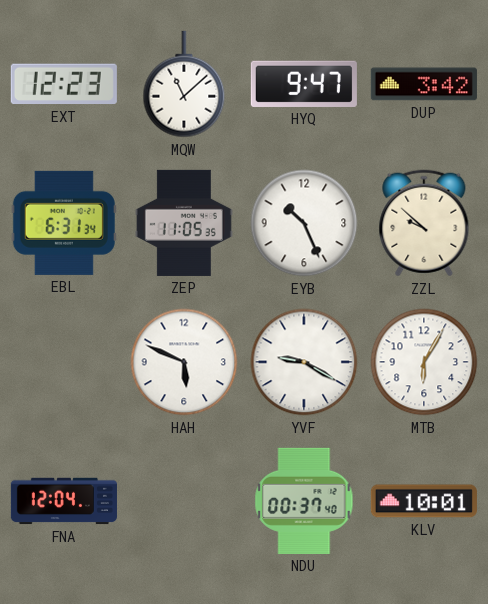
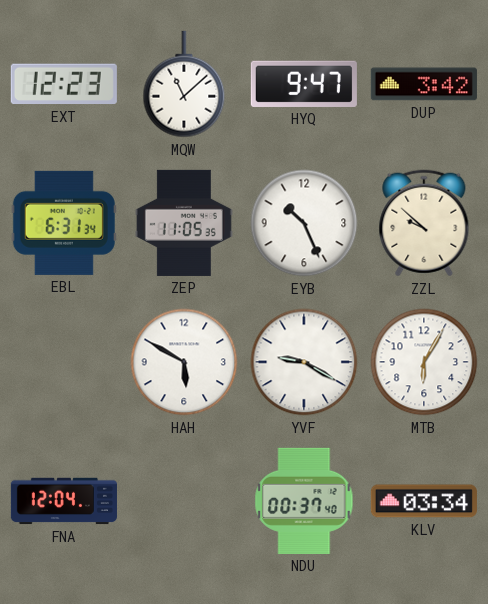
HAH: 5:49 -> 5:50
KLV: 10:01 -> 03:34
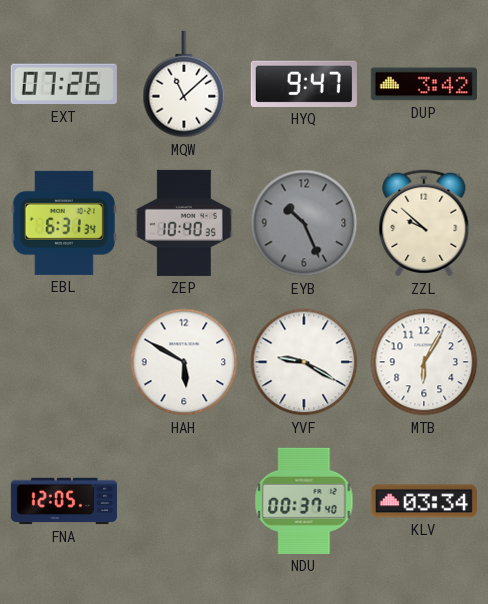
EXT: 12:23 -> 07:26
ZEP: 11:05 -> 10:40
EYB dial: white -> grey
FNA: 12:04 -> 12:05
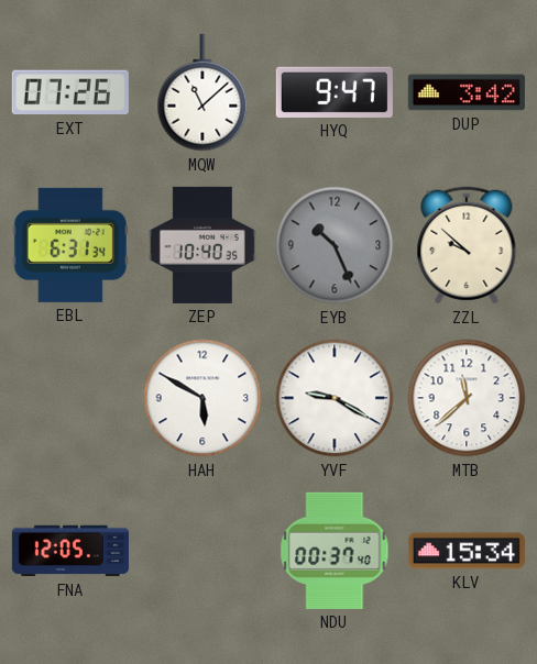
MTB: 6:05 -> 11:38
KLV: 03:34 -> 15:34
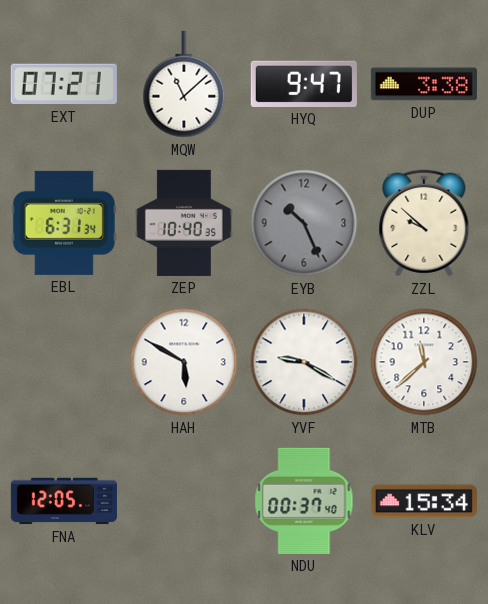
EXT: 07:26 -> 07:21
DUP: 3:42 -> 3:38
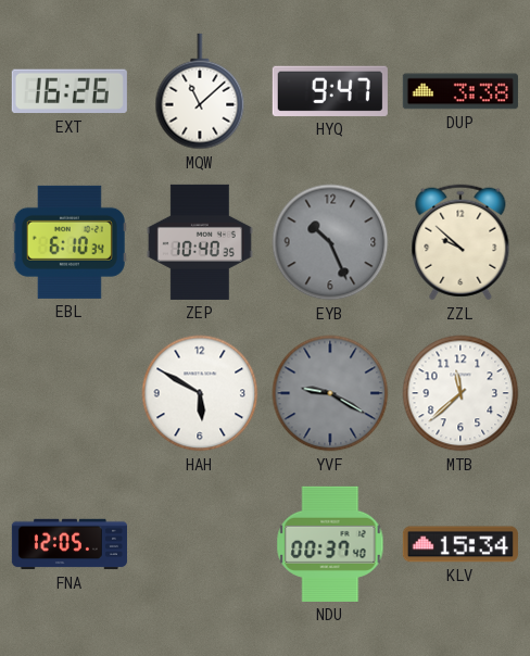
EXT: 07:21 -> 16:26
EBL: 6:31 -> 6:10
YVF dial: white -> grey
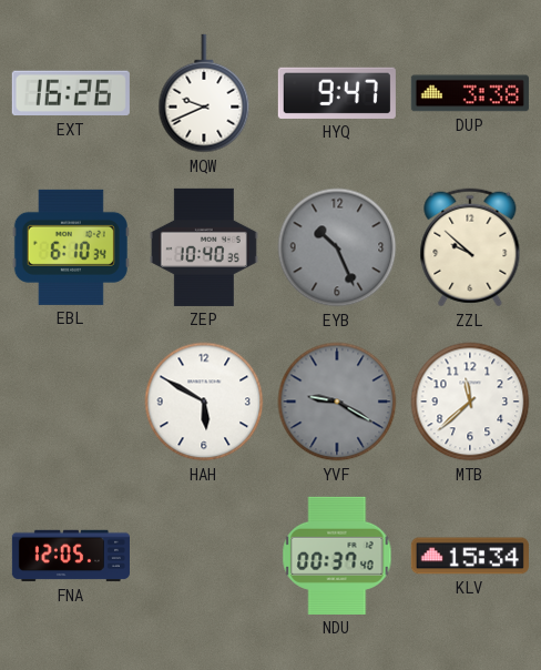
MQW: 11:08 -> 9:41
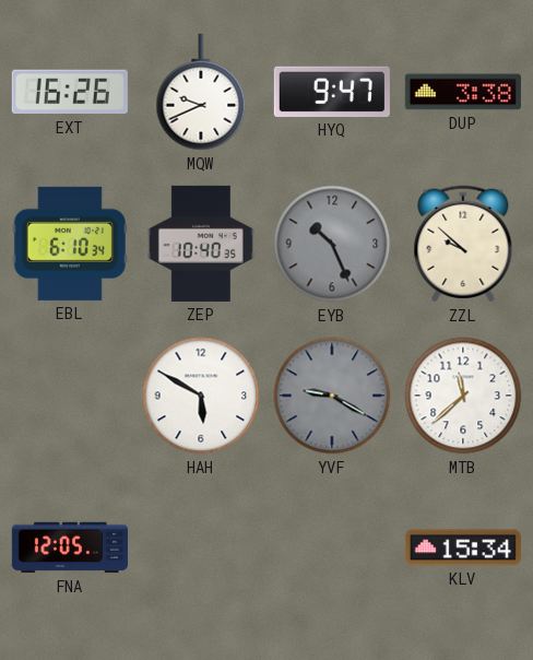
NDU: 00:37 -> none
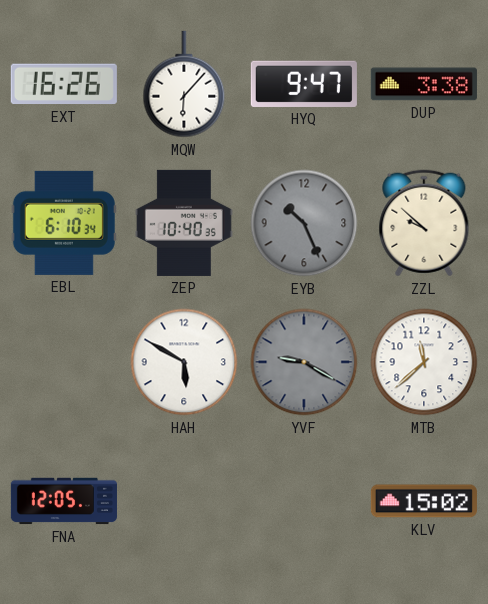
MQW: 9:41 -> 6:07
KLV: 15:34 -> 15:02
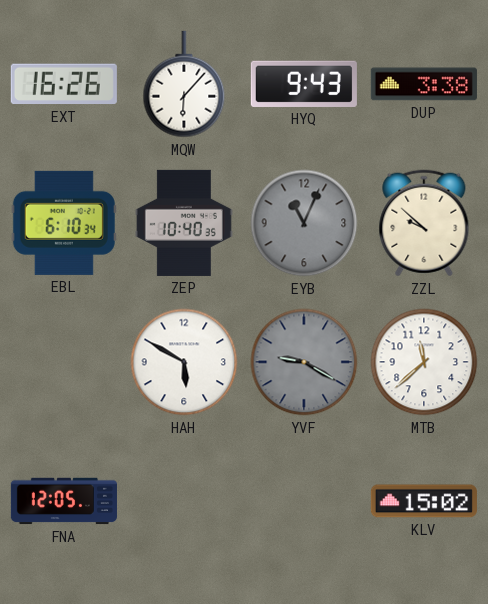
HYQ: 9:47 -> 9:43
EYB: 10:26 -> 11:04
